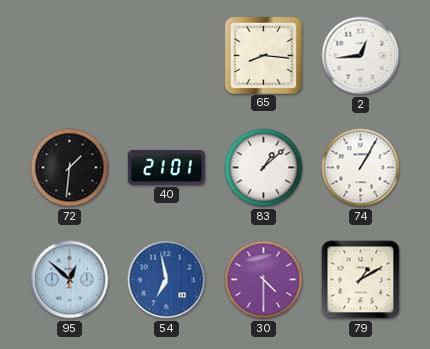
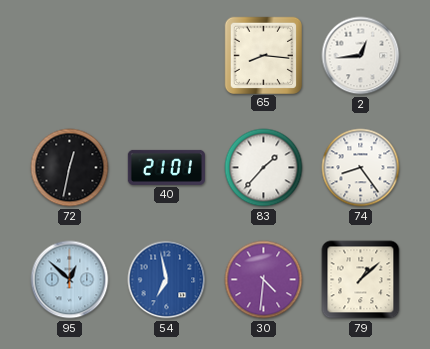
72: 1:31 -> 12:32
83: 1:08 -> 1:37
74: 1:05 -> 8:24
30: 4:30 -> 4:31
79: 1:10 -> 1:08
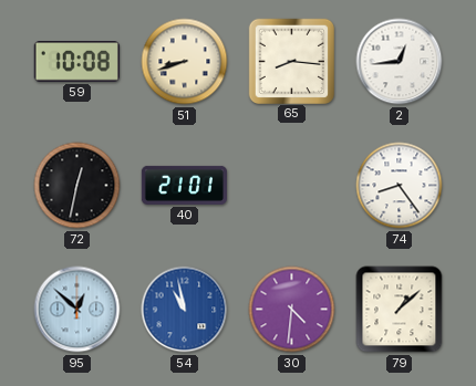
59: none -> 10:08
51: none -> 8:42
83: 1:37 -> none
54: 6:58 -> 10:58
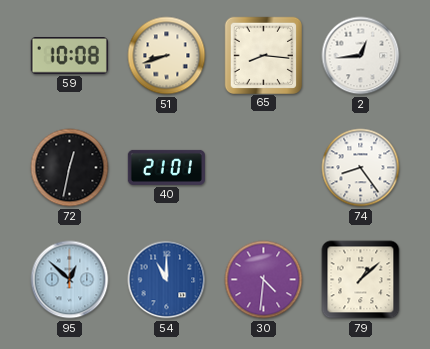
54: 10:58 -> 11:00
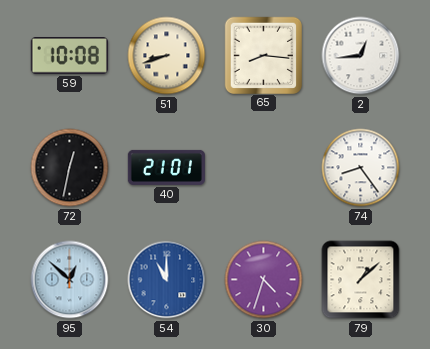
30: 4:31 -> 4:33
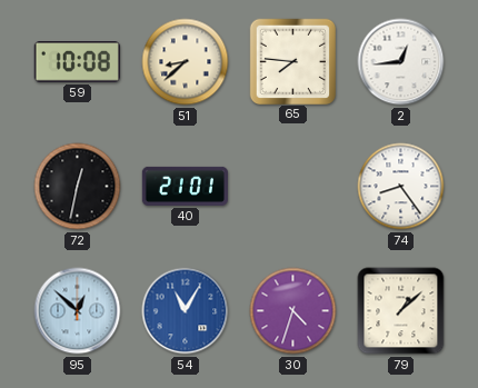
51: 8:42 -> 8:38
65: 8:16 -> 7:46
54: 11:00 -> 11:05
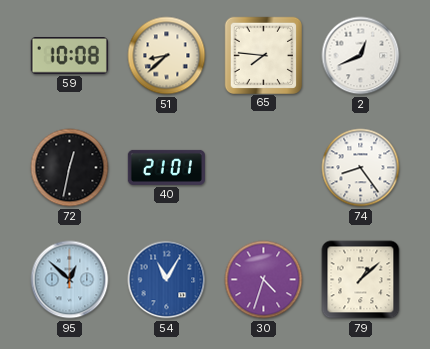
2: 12:44 -> 12:41
